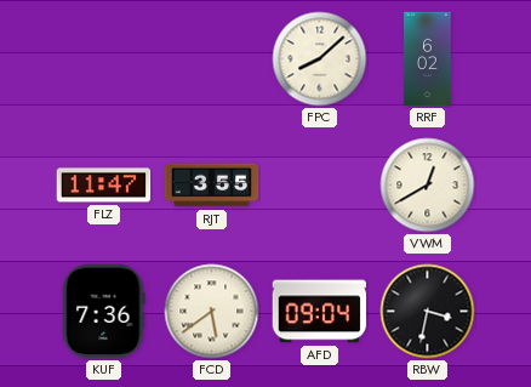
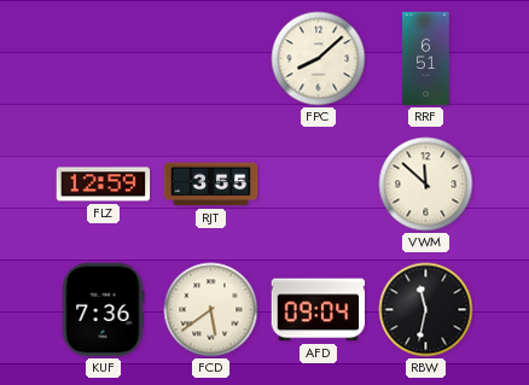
RRF: 6:02 -> 6:51
FLZ: 11:47 -> 12:59
VWM: 12:40 -> 11:52
RBW: 3:32 -> 11:32
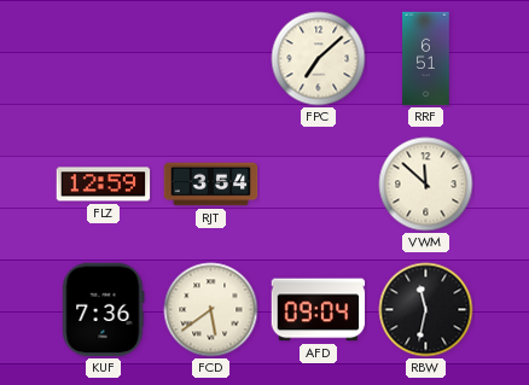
FPC: 8:08 -> 7:08
RJT: 3:55 -> 3:54
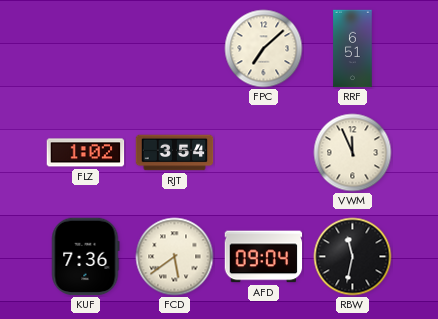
FLZ: 12:59 -> 1:02
VWM: 11:52 -> 11:56
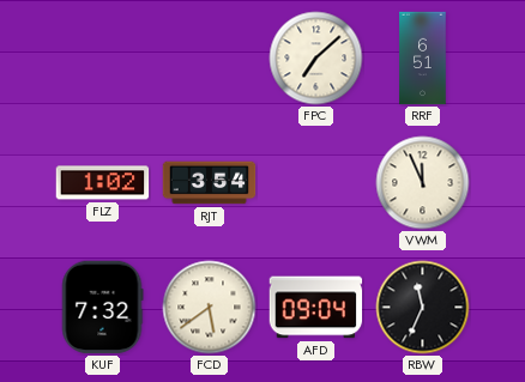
KUF: 7:36 -> 7:32
RBW: 11:32 -> 11:34
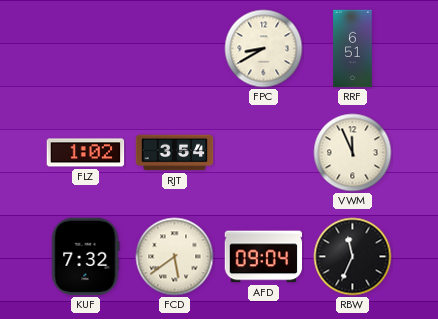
FPC: 7:08 -> 8:40
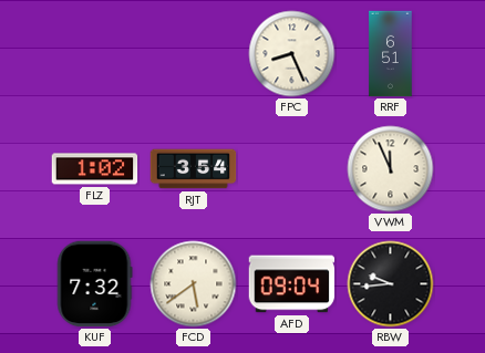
FPC: 8:40 -> 8:26
RBW: 11:34 -> 9:44
